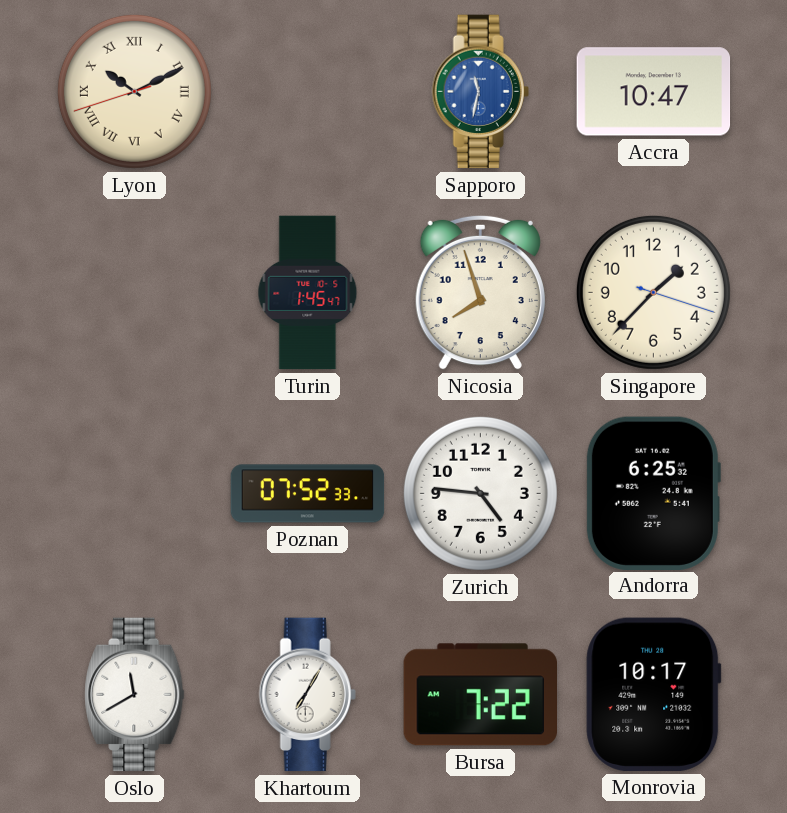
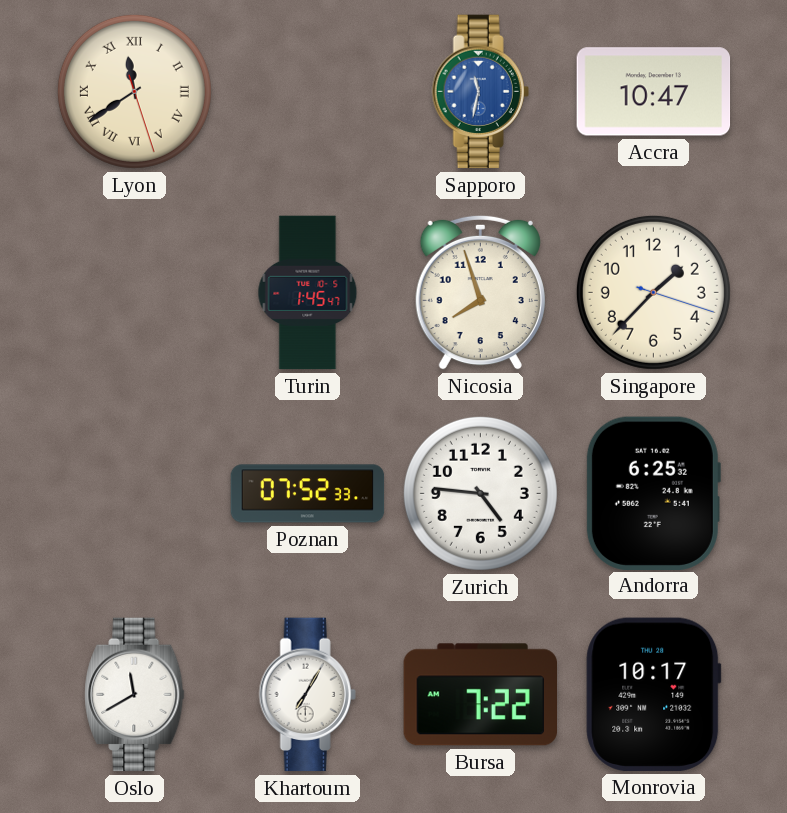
Lyon: 10:10 -> 11:39
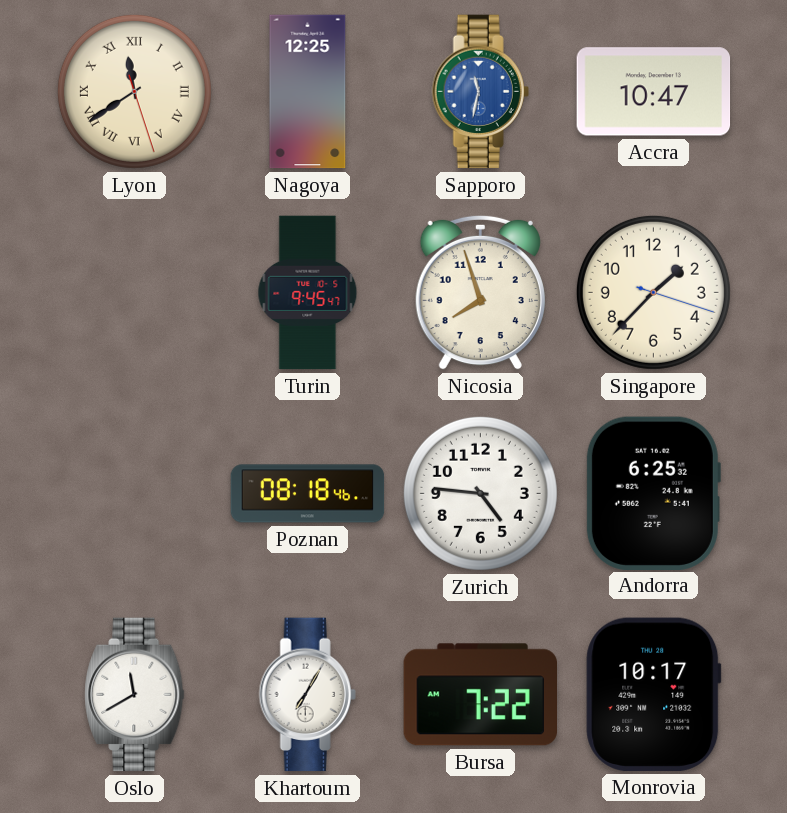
Nagoya: none -> 12:25
Turin: 1:45 -> 9:45
Poznan: 07:52 -> 08:18
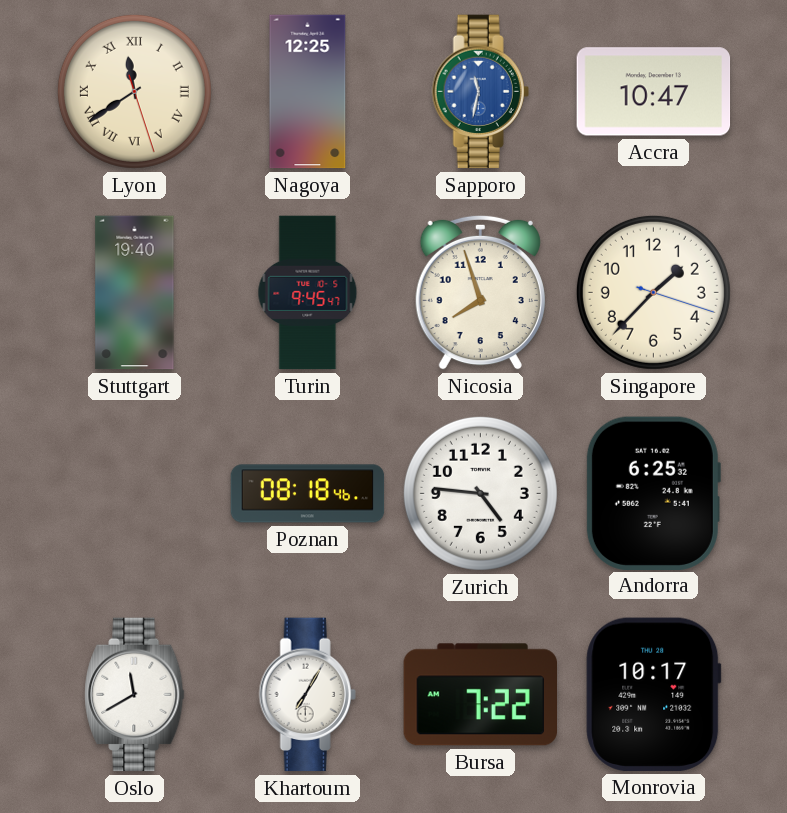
Stuttgart: none -> 19:40
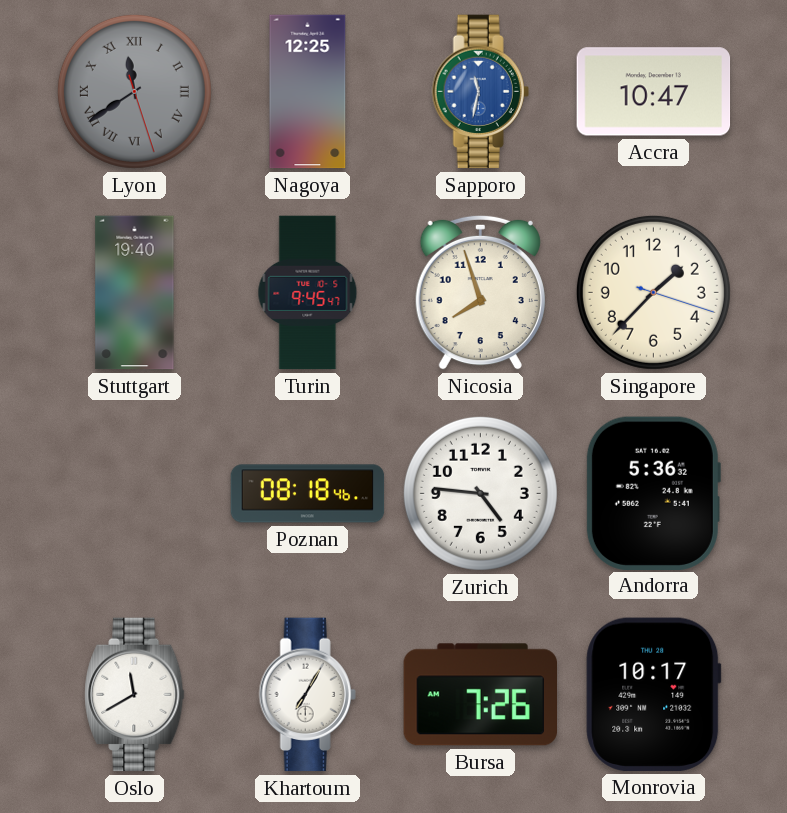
Lyon dial: cream -> grey
Andorra: 6:25 -> 5:36
Bursa: 7:22 -> 7:26
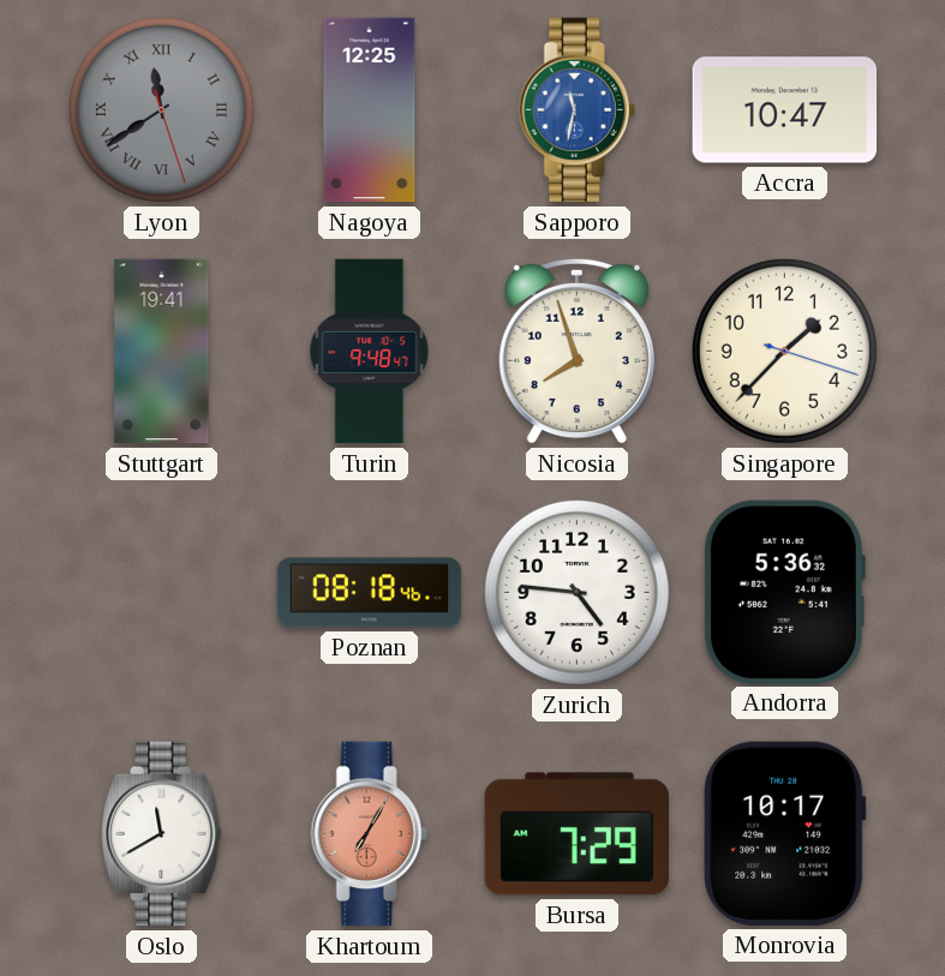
Stuttgart: 19:40 -> 19:41
Turin: 9:45 -> 9:48
Khartoum dial: white -> salmon
Bursa: 7:26 -> 7:29
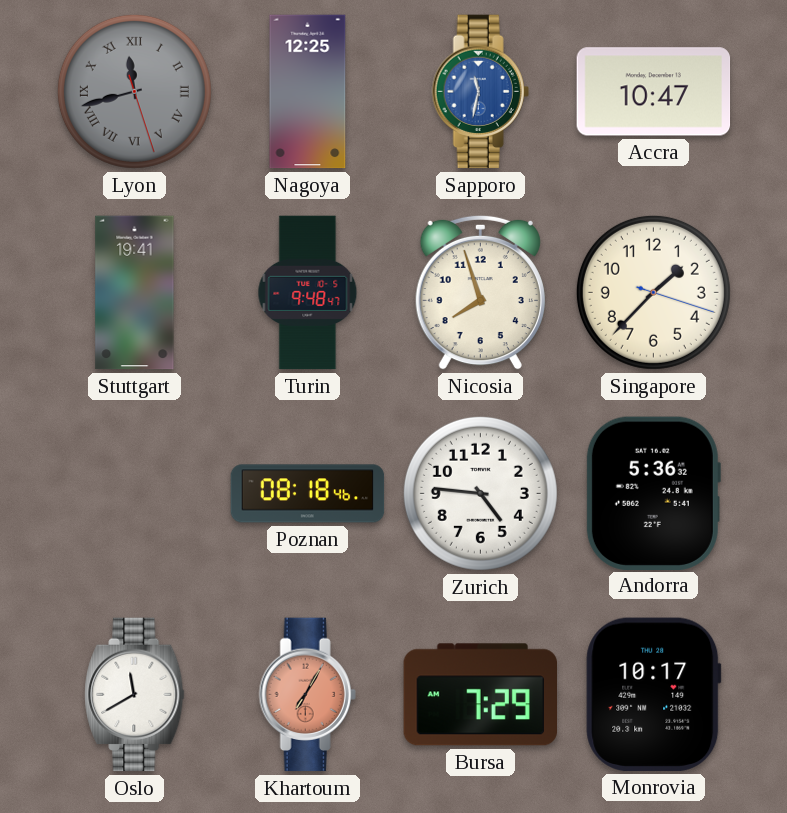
Lyon: 11:39 -> 11:42
